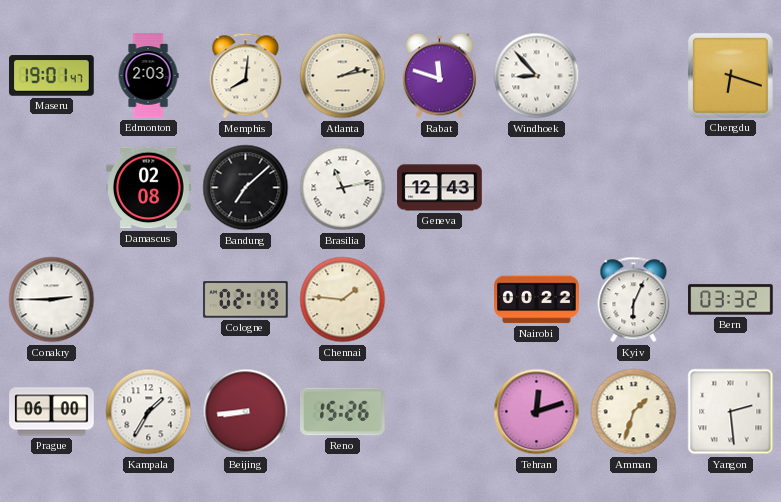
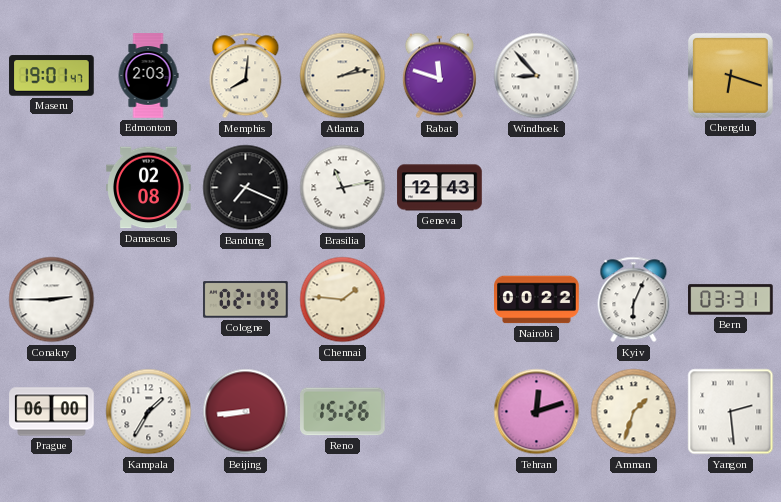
Bandung: 7:08 -> 7:19
Bern: 03:32 -> 03:31
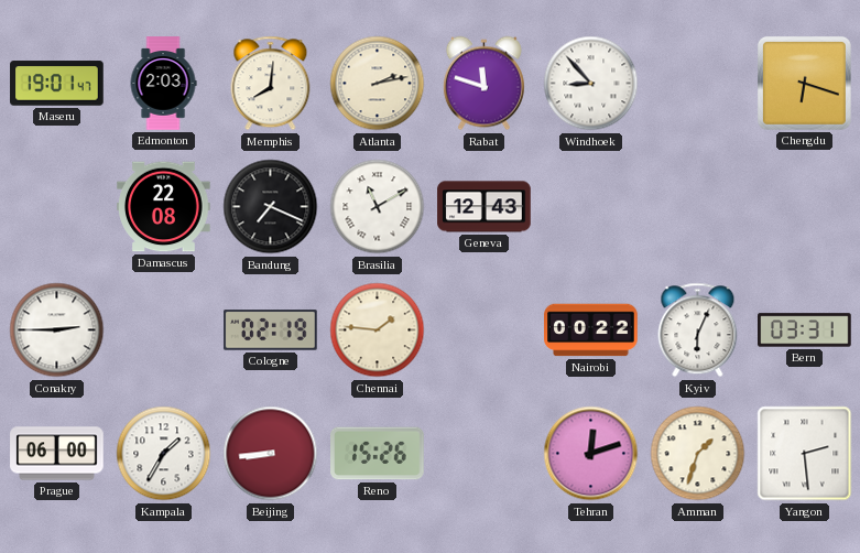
Damascus: 02:08 -> 22:08
Brasilia: 11:13 -> 11:10
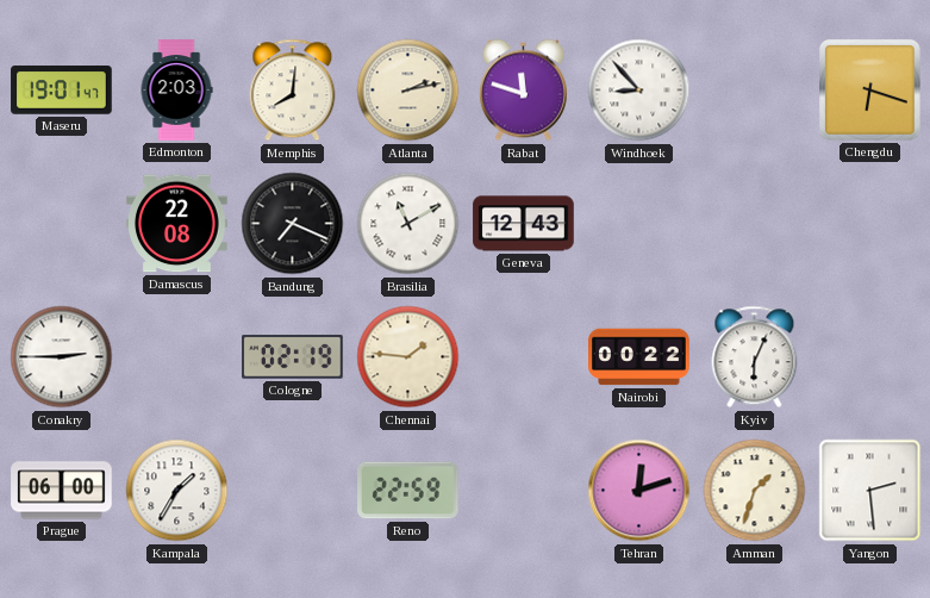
Bern: 03:31 -> none
Beijing: 8:44 -> none
Reno: 15:26 -> 22:59
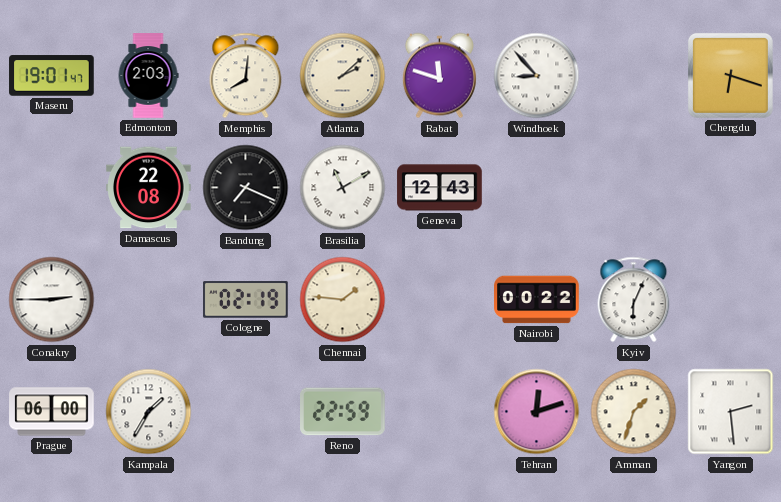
Atlanta: 2:13 -> 2:08
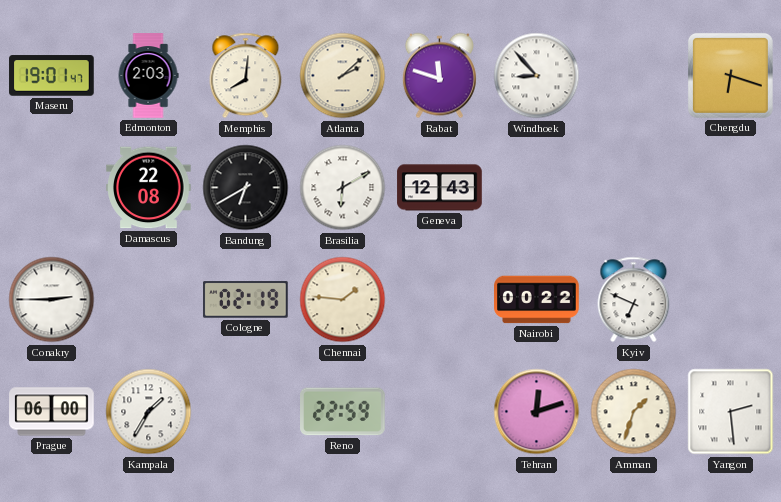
Bandung: 7:19 -> 6:40
Brasilia: 11:10 -> 6:10
Kyiv: 6:04 -> 6:49
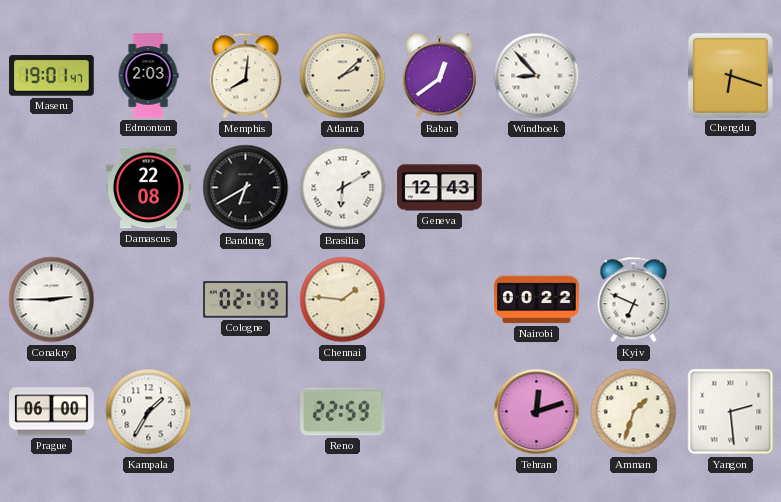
Rabat: 11:48 -> 12:39
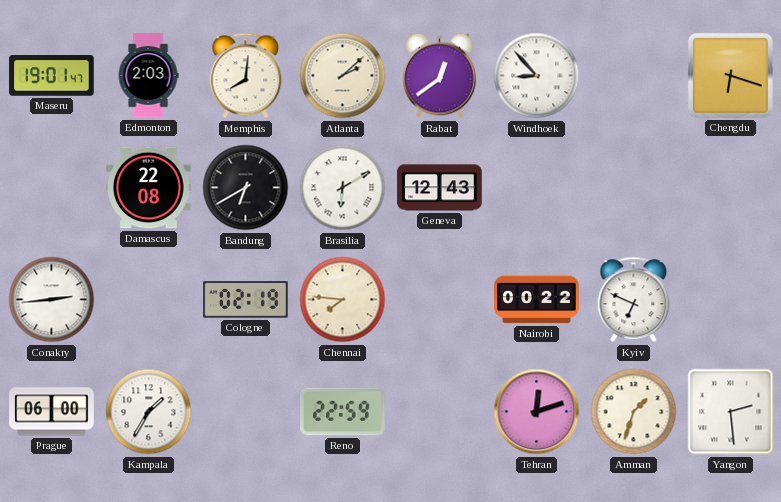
Conakry: 2:45 -> 2:44
Chennai: 1:46 -> 7:46
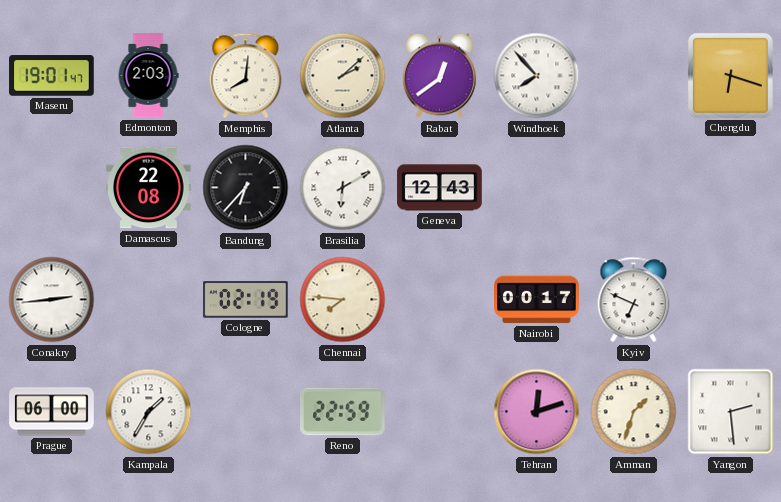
Windhoek: 8:53 -> 7:53
Bandung: 6:40 -> 6:37
Nairobi: 00:22 -> 00:17
